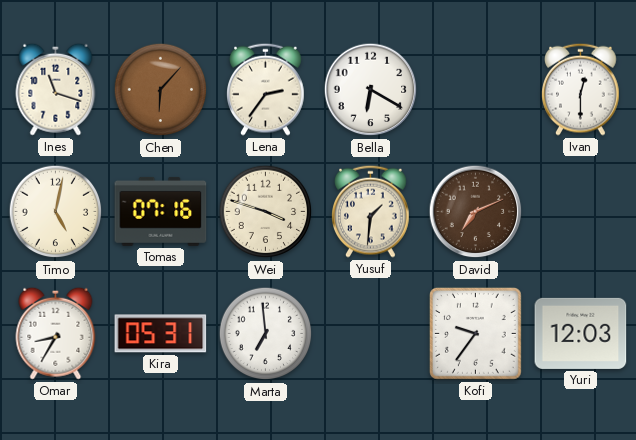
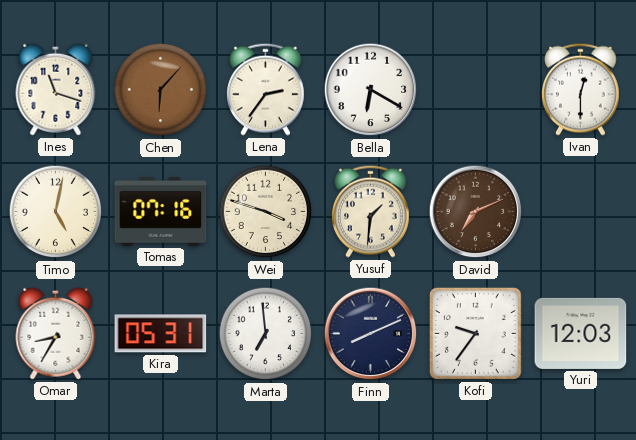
Finn: none -> 8:11
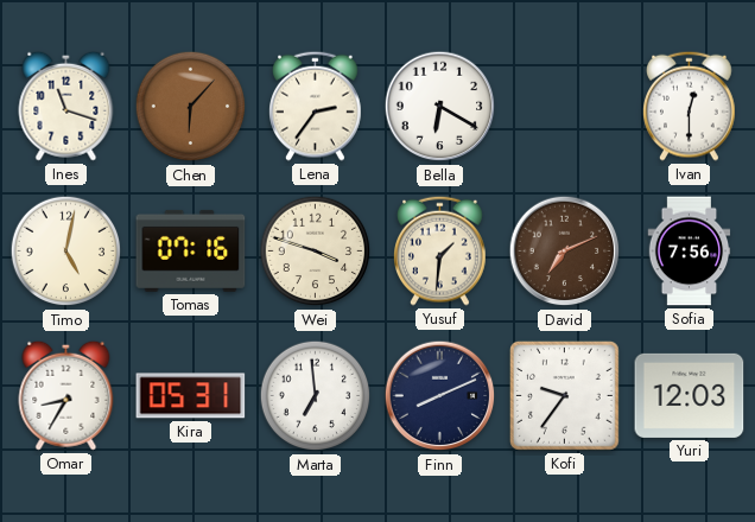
Sofia: none -> 7:56
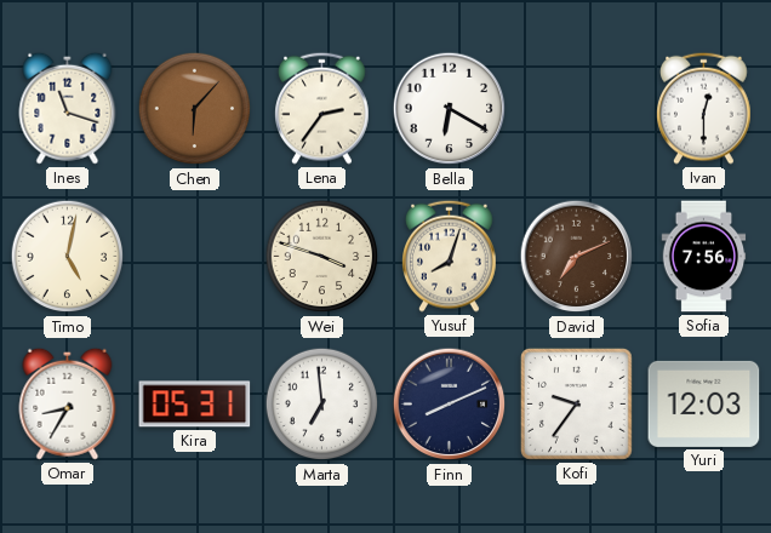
Tomas: 07:16 -> none
Yusuf: 1:31 -> 8:03
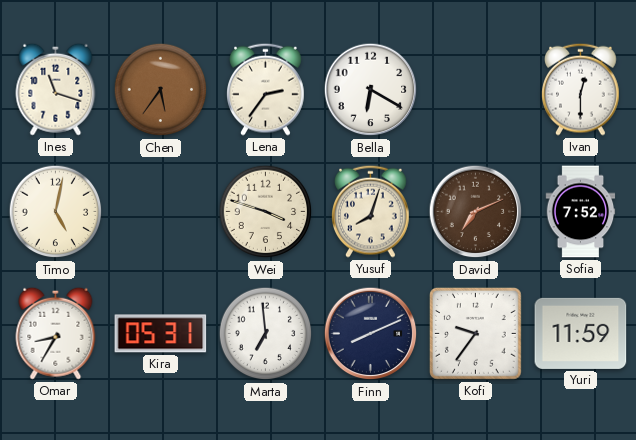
Chen: 6:07 -> 5:36
Sofia: 7:56 -> 7:52
Yuri: 12:03 -> 11:59
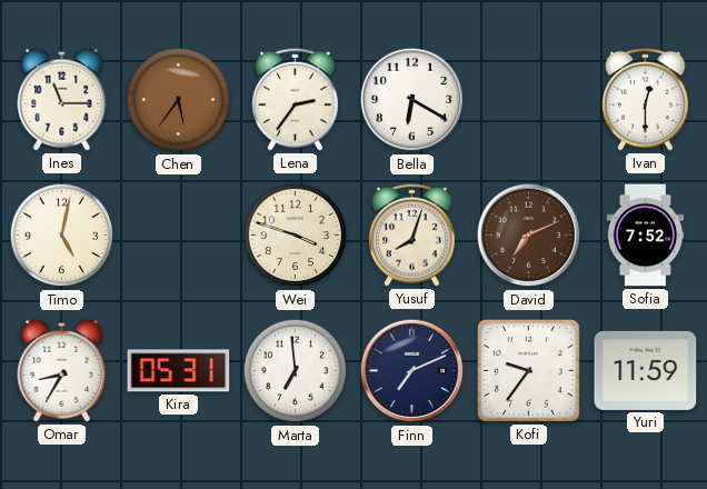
Ines: 11:18 -> 11:15
Finn: 8:11 -> 7:11
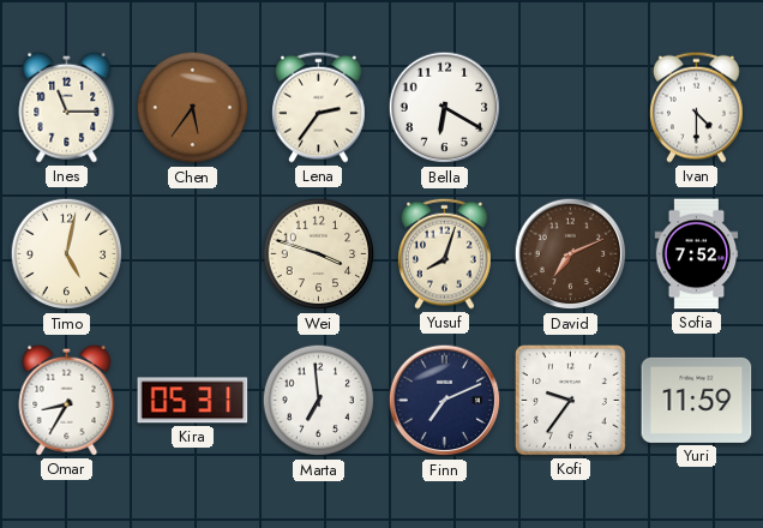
Ivan: 12:30 -> 4:30
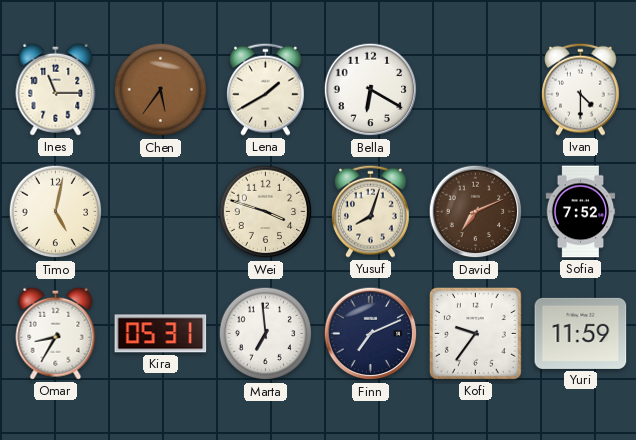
Lena: 2:36 -> 1:40
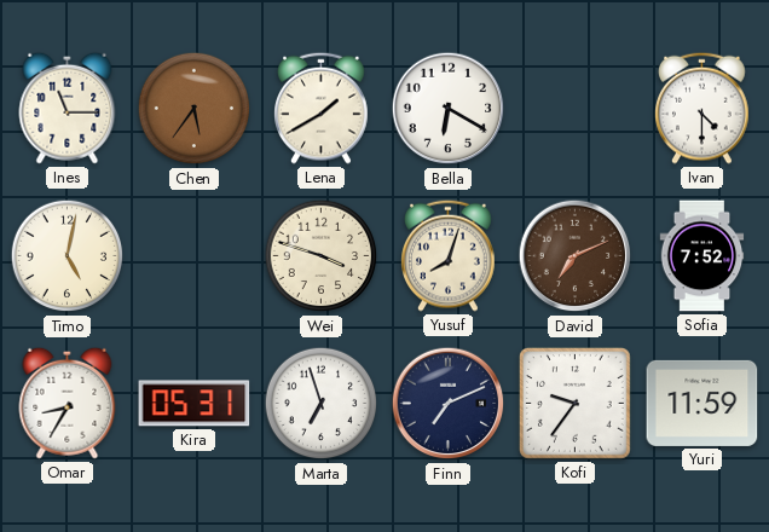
Marta: 6:59 -> 6:57
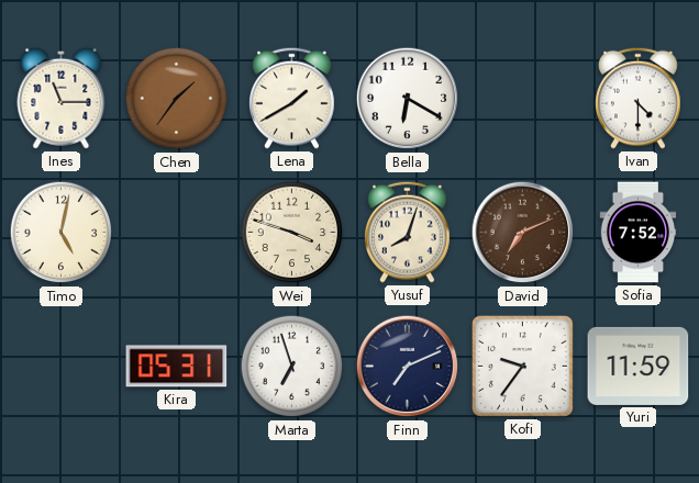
Chen: 5:36 -> 1:36
Omar: 8:35 -> none
